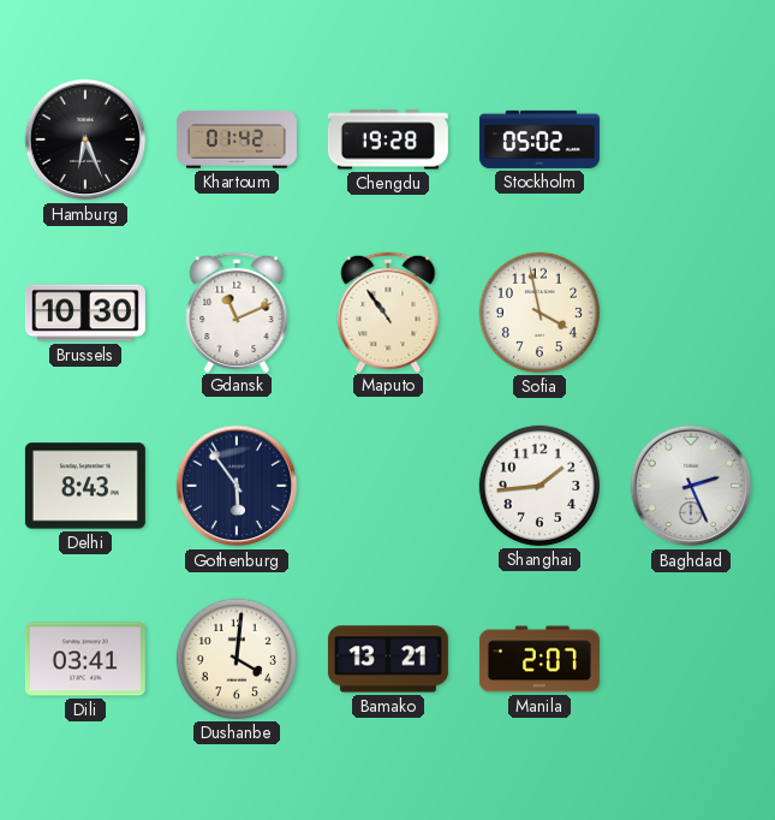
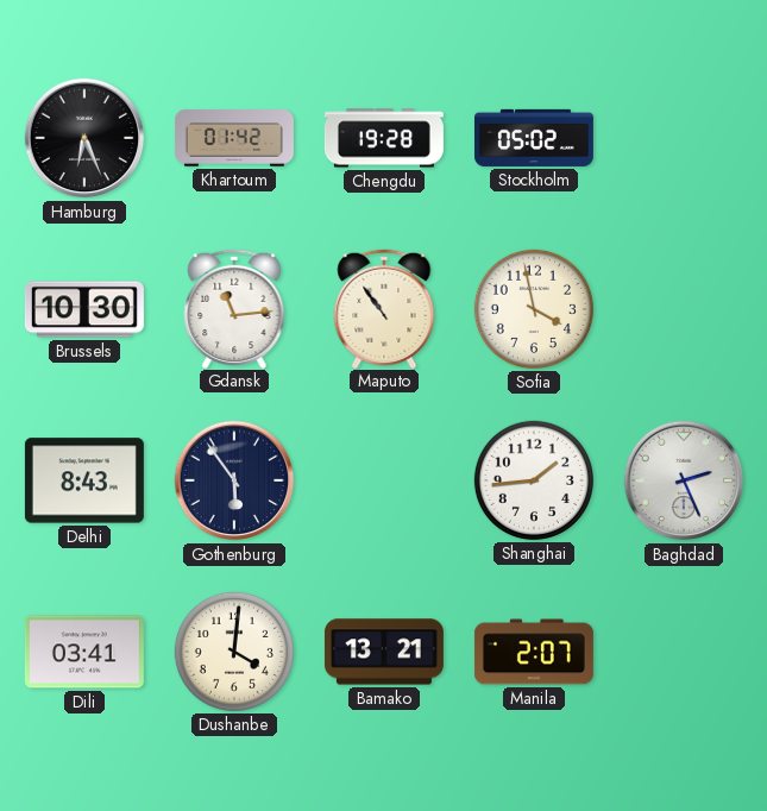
Gdansk: 11:11 -> 11:14
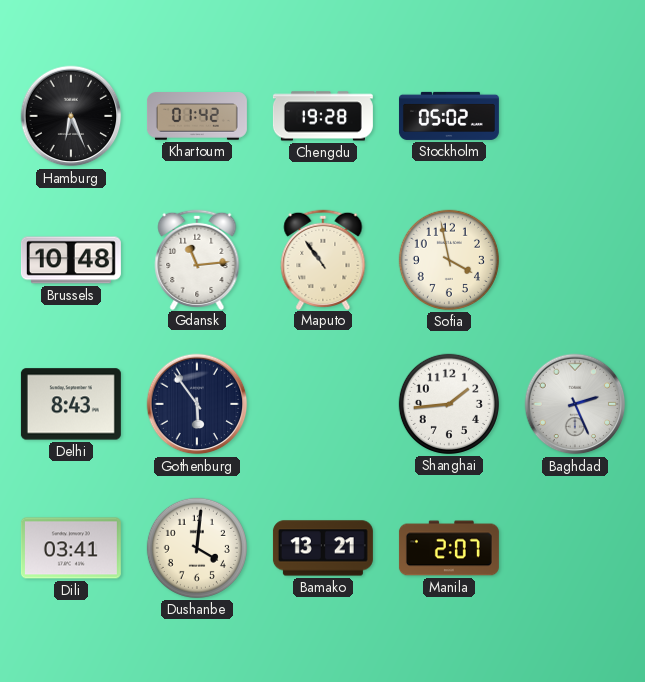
Brussels: 10:30 -> 10:48
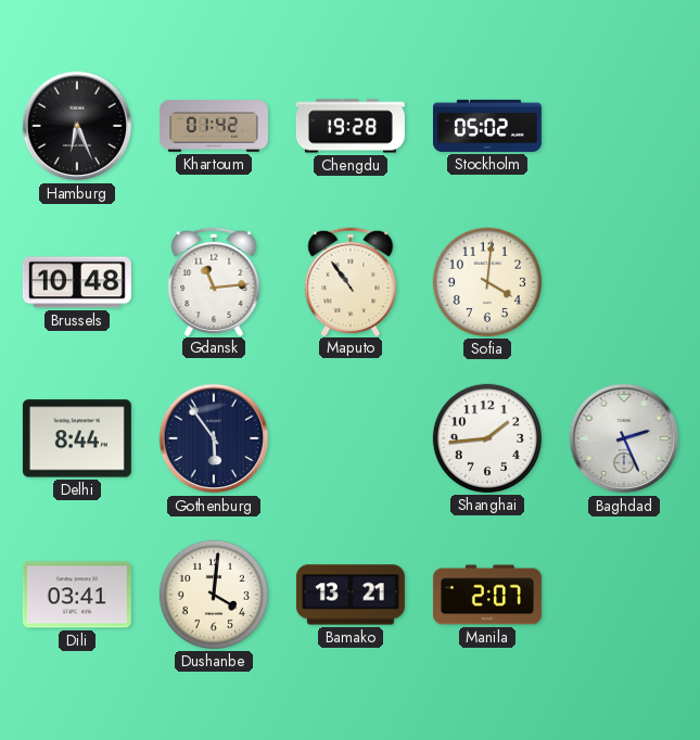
Sofia: 3:58 -> 4:01
Delhi: 8:43 -> 8:44
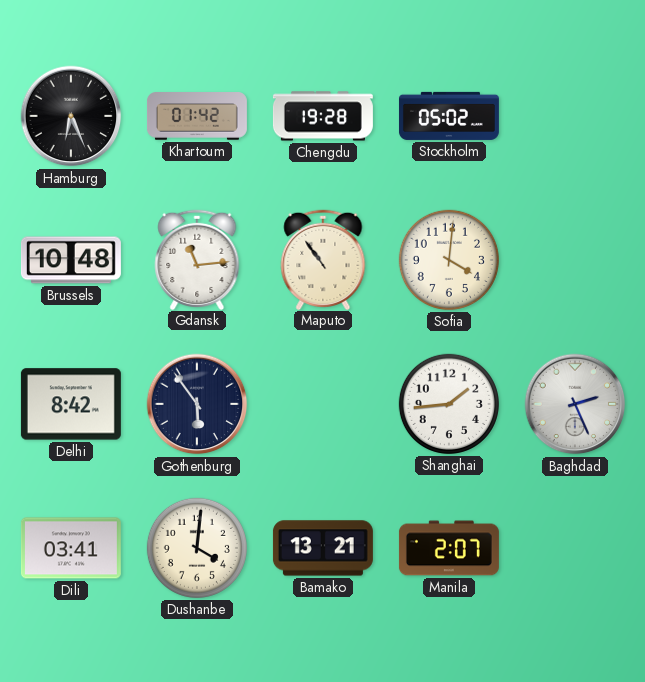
Delhi: 8:44 -> 8:42
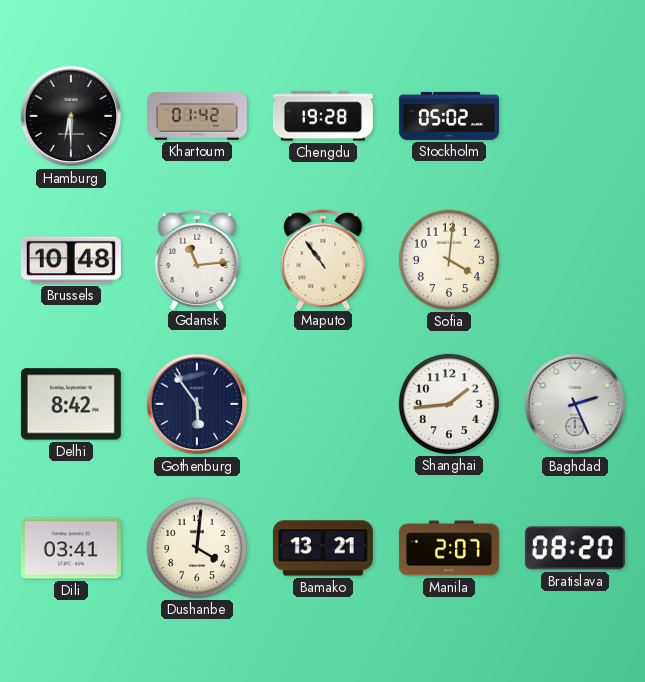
Hamburg: 6:26 -> 6:30
Bratislava: none -> 08:20
